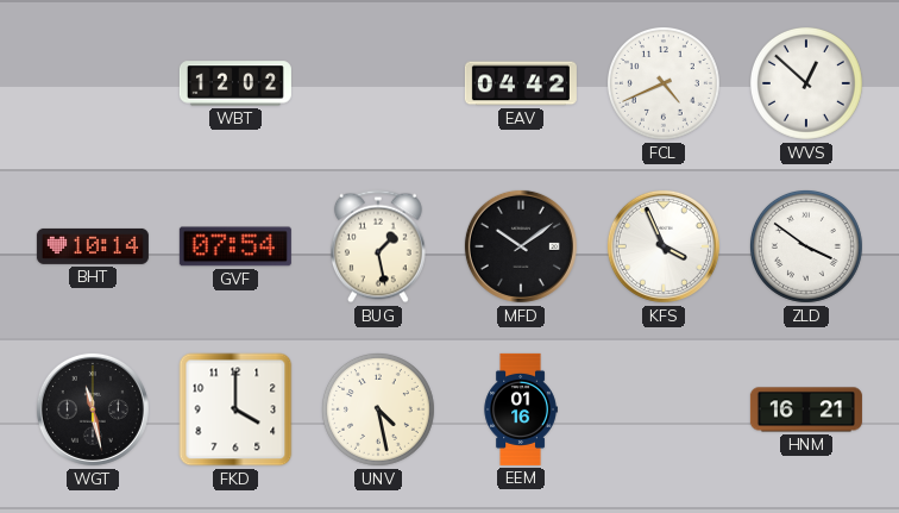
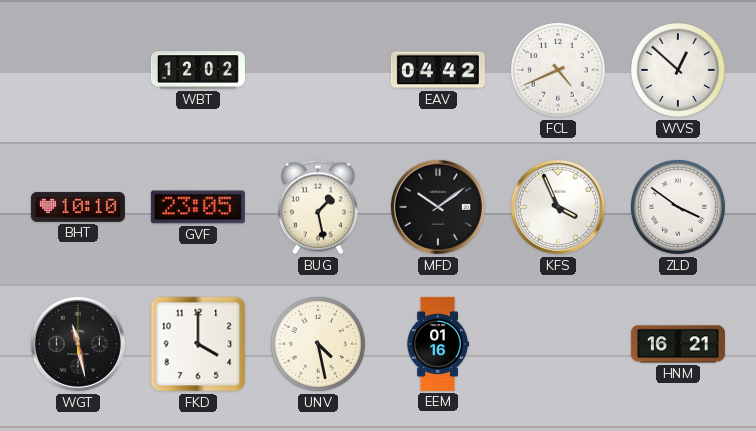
BHT: 10:14 -> 10:10
GVF: 07:54 -> 23:05
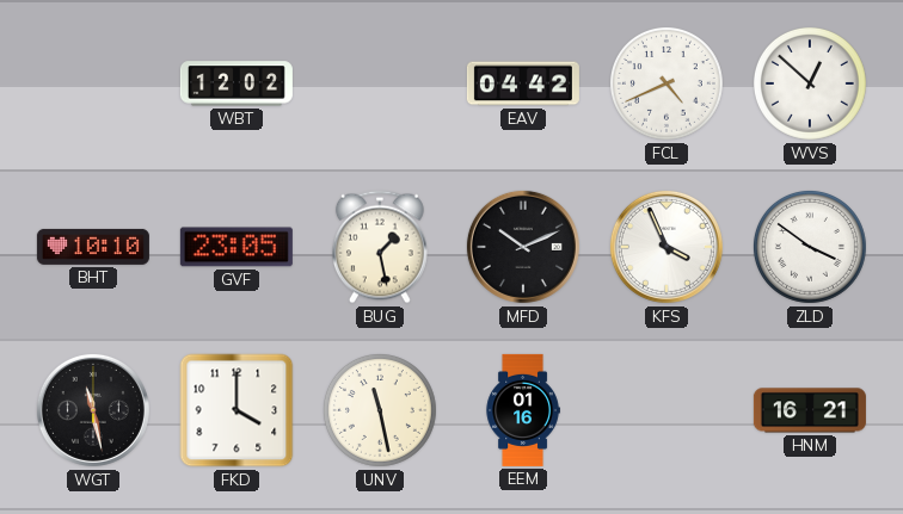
MFD: 10:09 -> 10:11
UNV: 4:28 -> 11:28
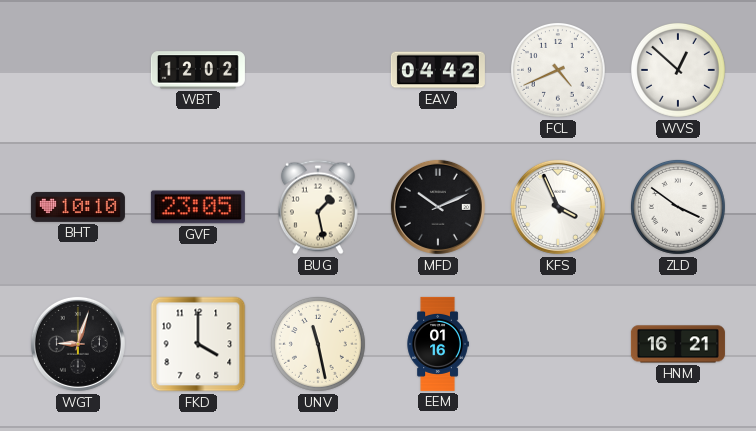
WGT: 11:28 -> 9:03
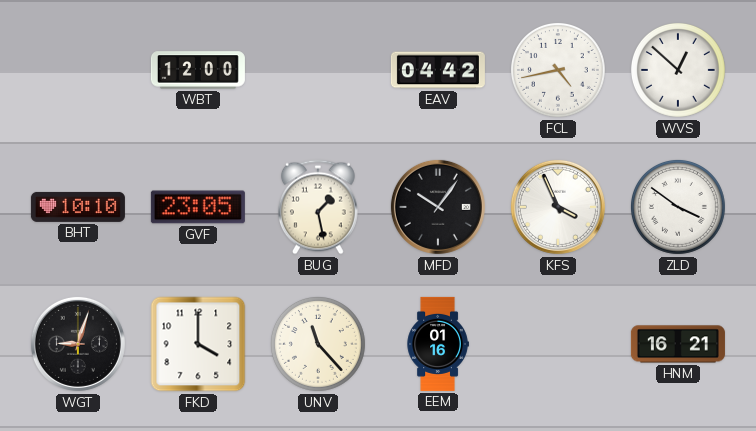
WBT: 12:02 -> 12:00
FCL: 4:41 -> 4:43
MFD: 10:11 -> 10:06
UNV: 11:28 -> 11:23
